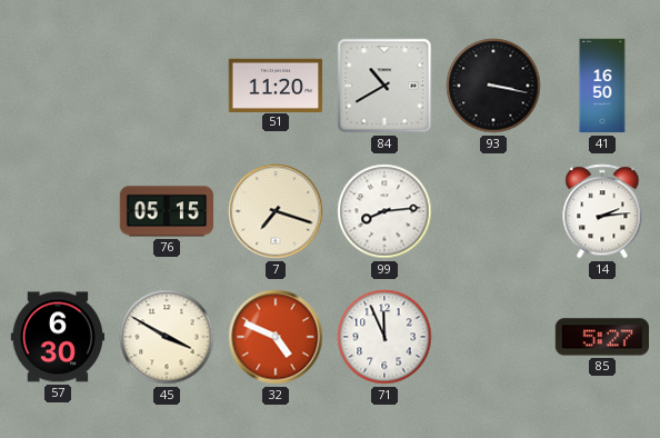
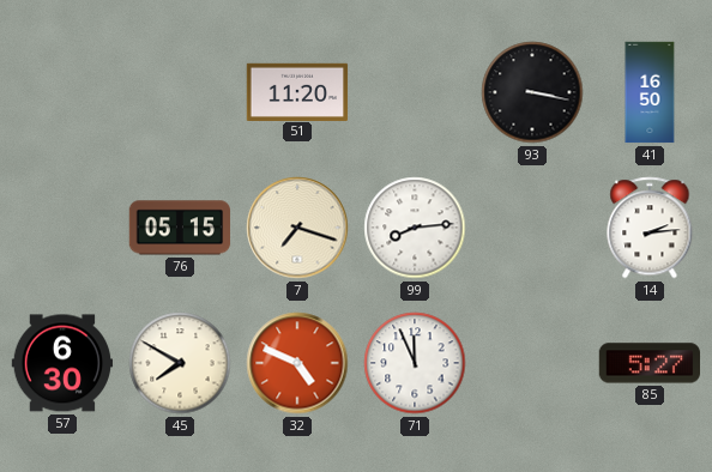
84: 10:40 -> none
45: 3:50 -> 7:50
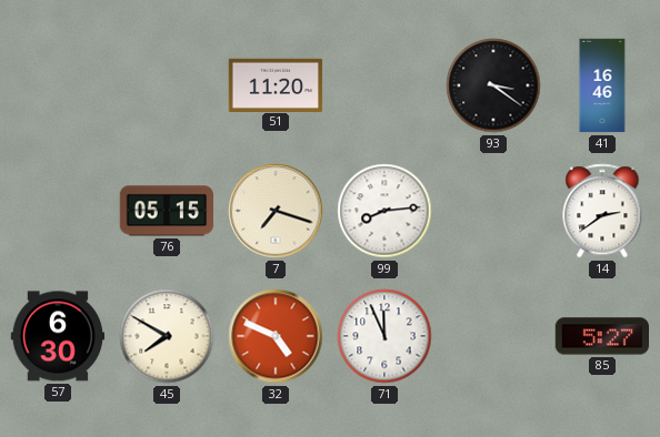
93: 3:17 -> 3:21
41: 16:50 -> 16:46
14: 2:14 -> 2:39
